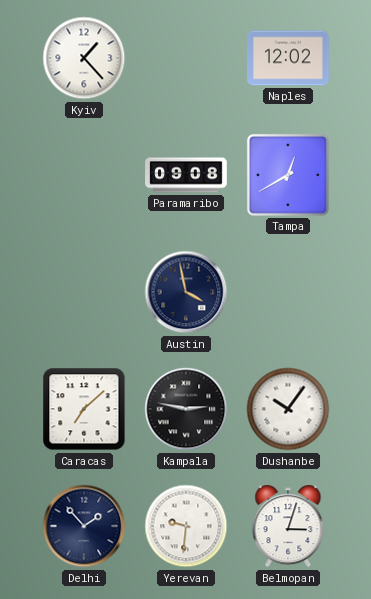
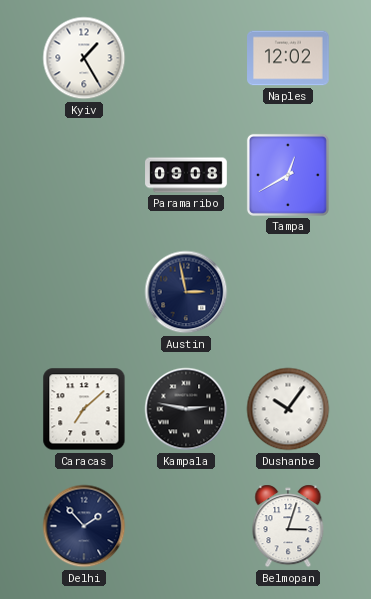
Kyiv: 1:23 -> 1:25
Austin: 3:58 -> 2:58
Yerevan: 9:31 -> none
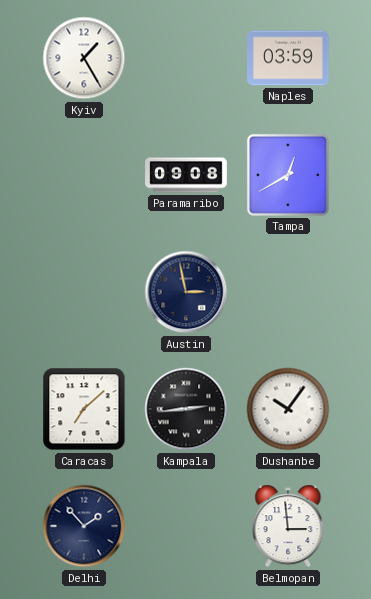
Naples: 12:02 -> 03:59
Kampala: 2:47 -> 2:44
Belmopan: 3:03 -> 2:59
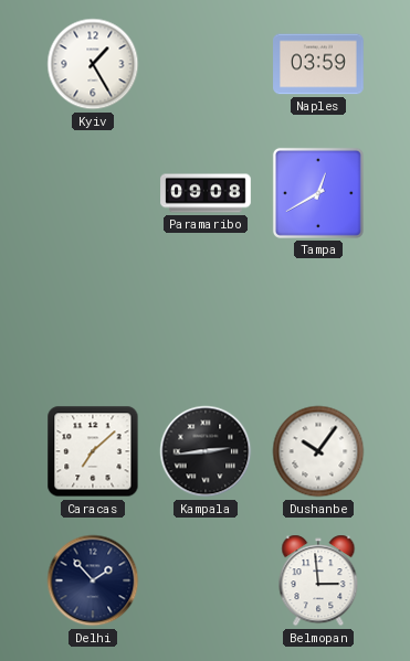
Austin: 2:58 -> none
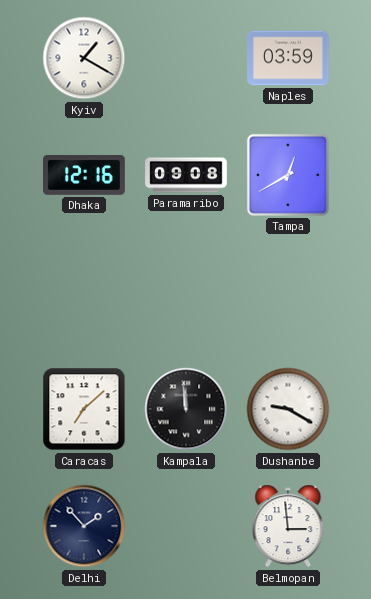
Kyiv: 1:25 -> 1:20
Dhaka: none -> 12:16
Kampala: 2:44 -> 11:59
Dushanbe: 10:06 -> 9:20
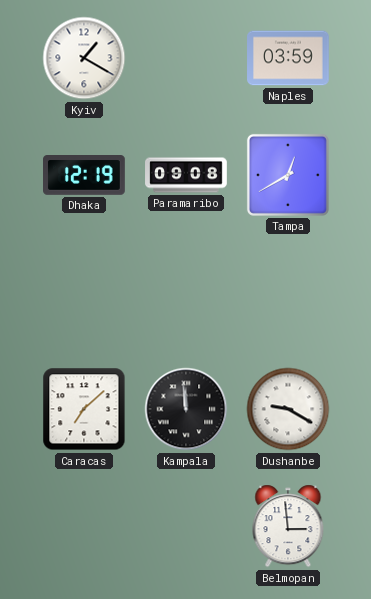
Dhaka: 12:16 -> 12:19
Delhi: 1:53 -> none
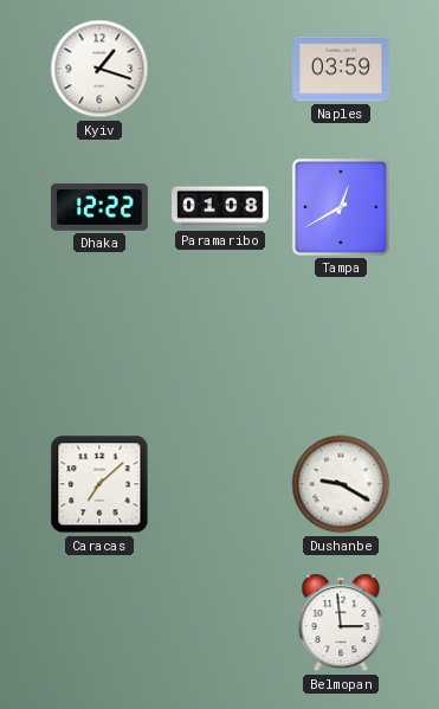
Kyiv: 1:20 -> 1:18
Dhaka: 12:19 -> 12:22
Paramaribo: 09:08 -> 01:08
Kampala: 11:59 -> none
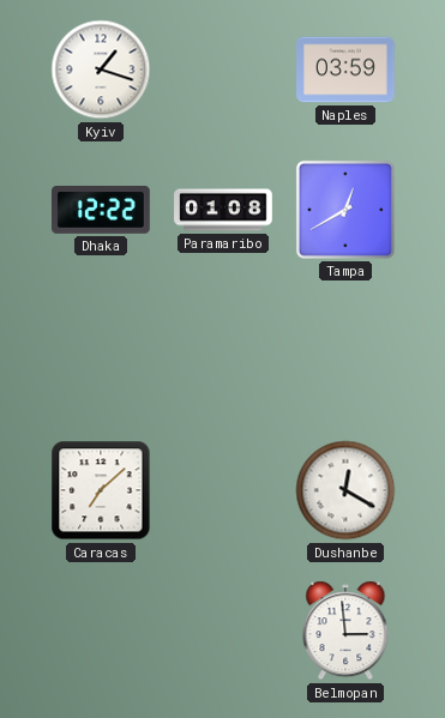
Dushanbe: 9:20 -> 12:20
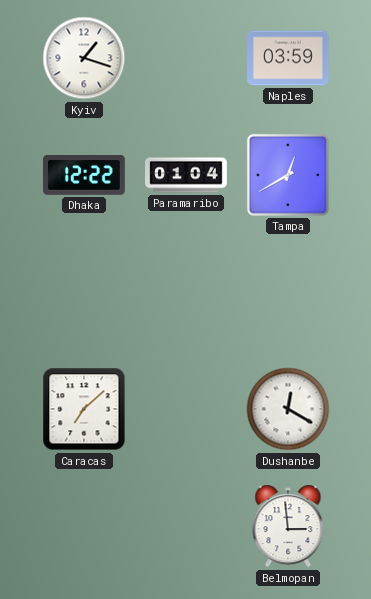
Paramaribo: 01:08 -> 01:04
